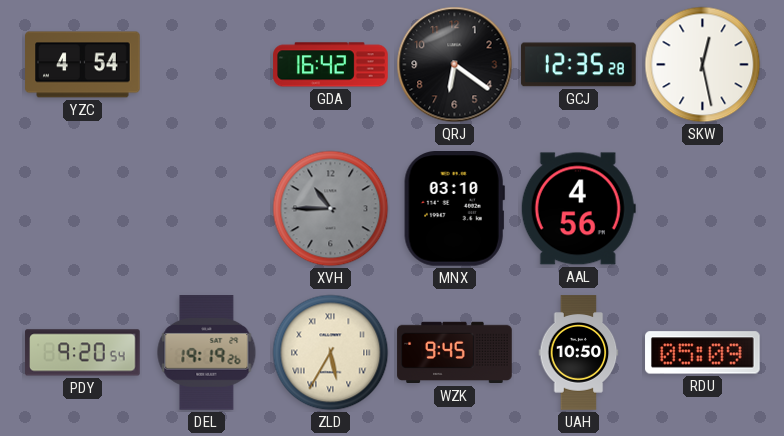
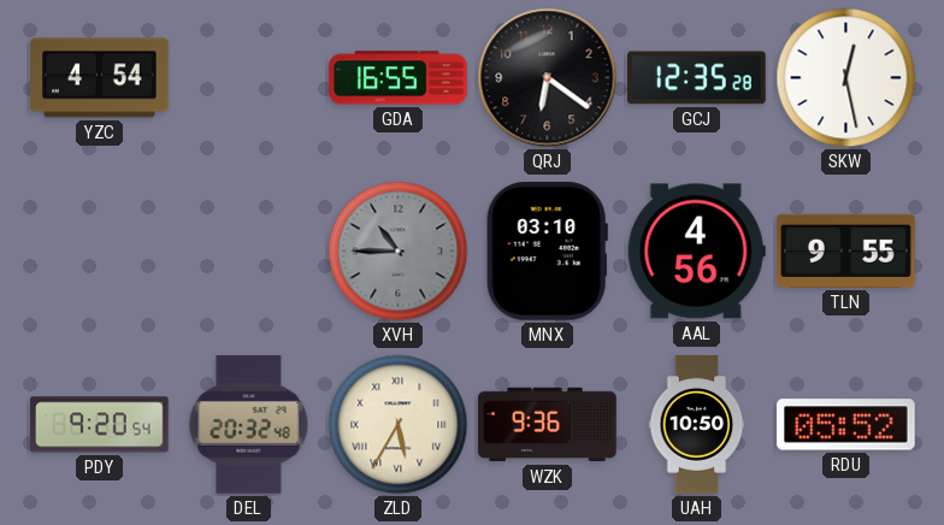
GDA: 16:42 -> 16:55
TLN: none -> 9:55
DEL: 19:19 -> 20:32
WZK: 9:45 -> 9:36
RDU: 05:09 -> 05:52
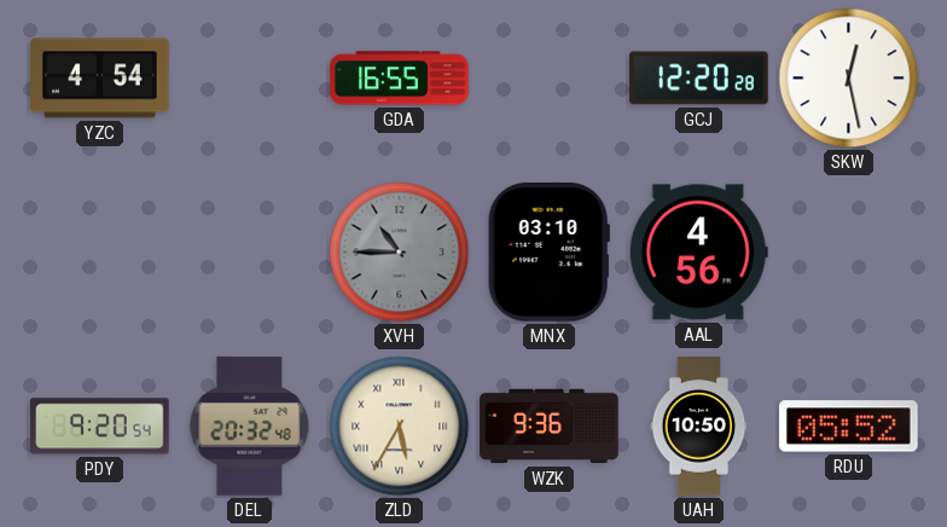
QRJ: 6:21 -> none
GCJ: 12:35 -> 12:20
TLN: 9:55 -> none
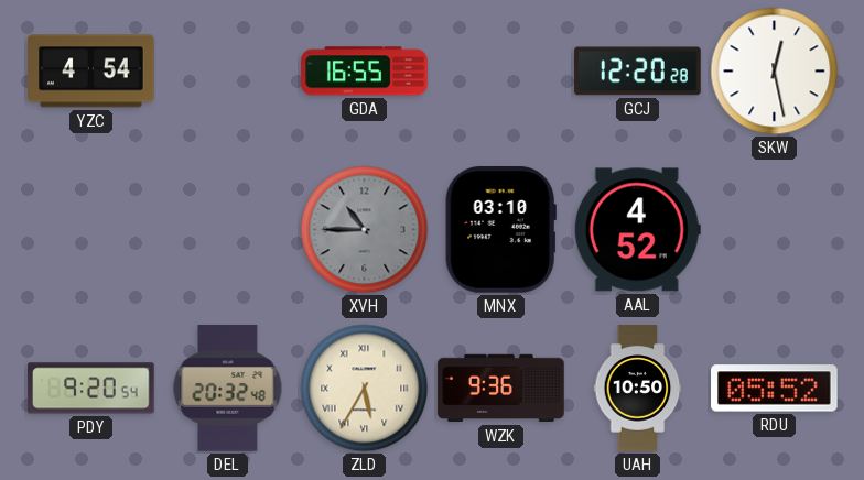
AAL: 4:56 -> 4:52
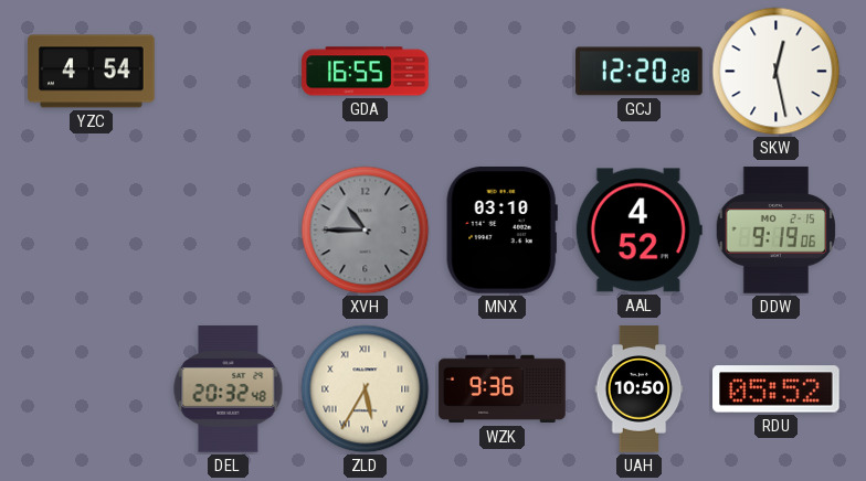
DDW: none -> 9:19
PDY: 9:20 -> none
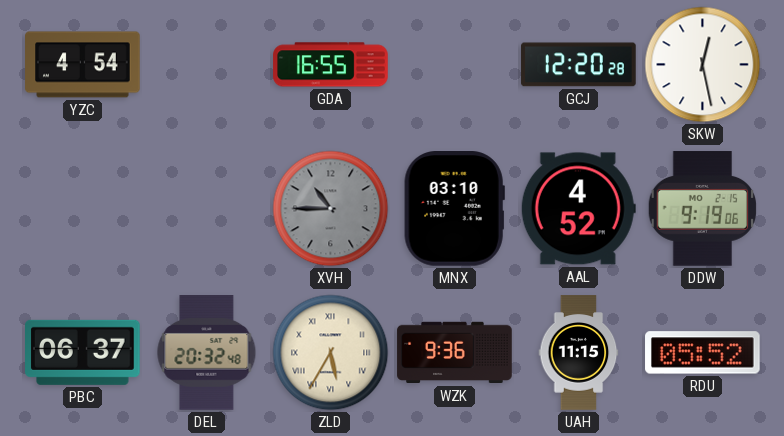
PBC: none -> 06:37
UAH: 10:50 -> 11:15
